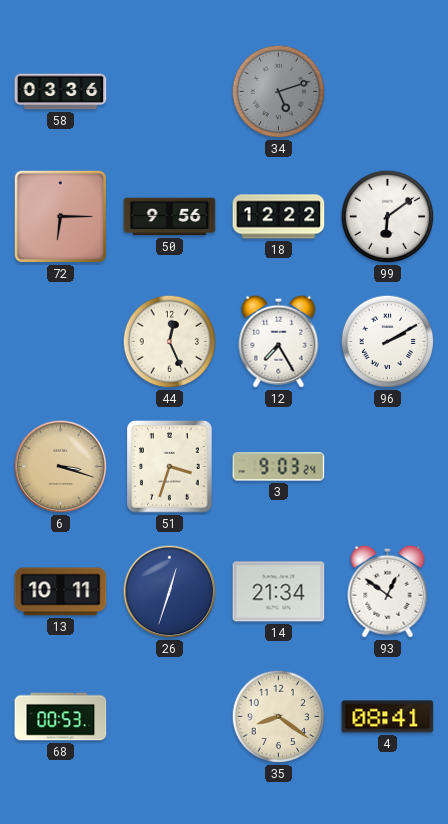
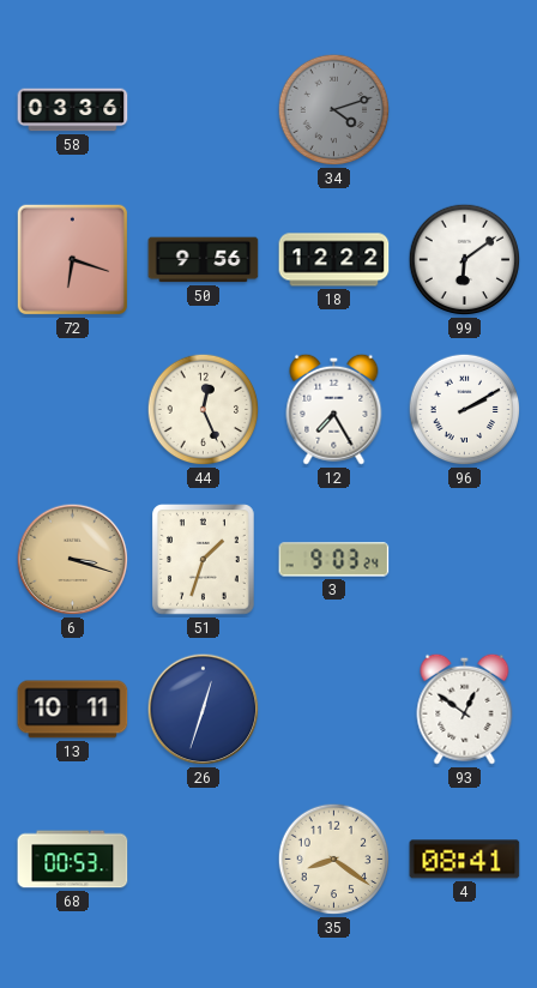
34: 5:12 -> 4:12
72: 6:15 -> 6:18
51: 3:33 -> 1:33
14: 21:34 -> none
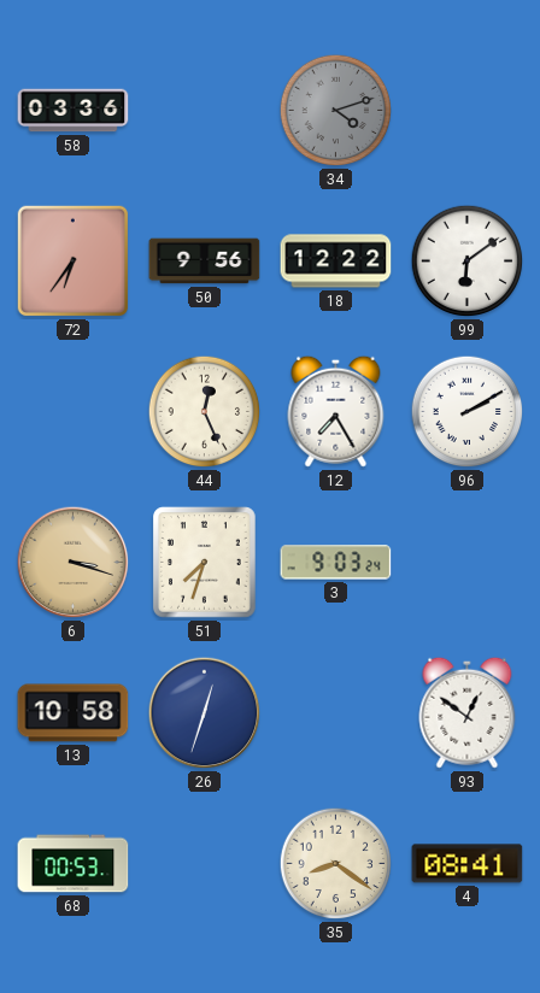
72: 6:18 -> 6:36
51: 1:33 -> 7:33
13: 10:11 -> 10:58
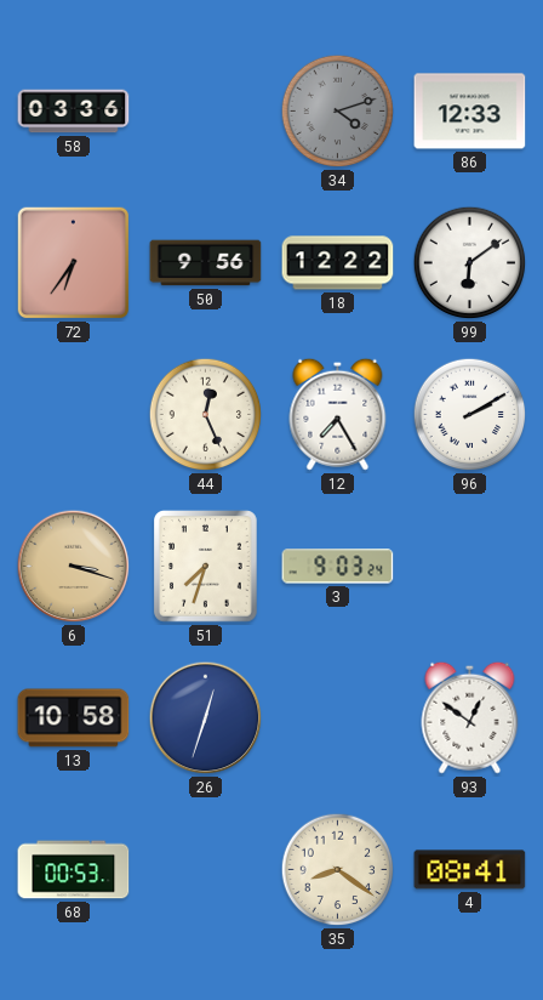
86: none -> 12:33
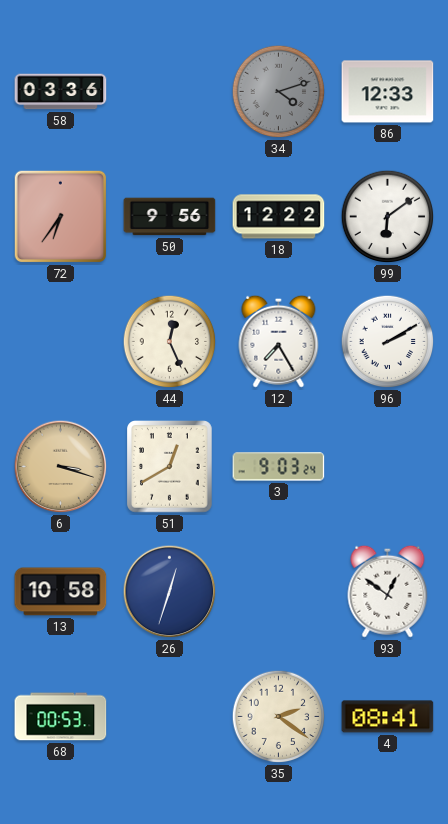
51: 7:33 -> 12:40
35: 8:21 -> 2:21
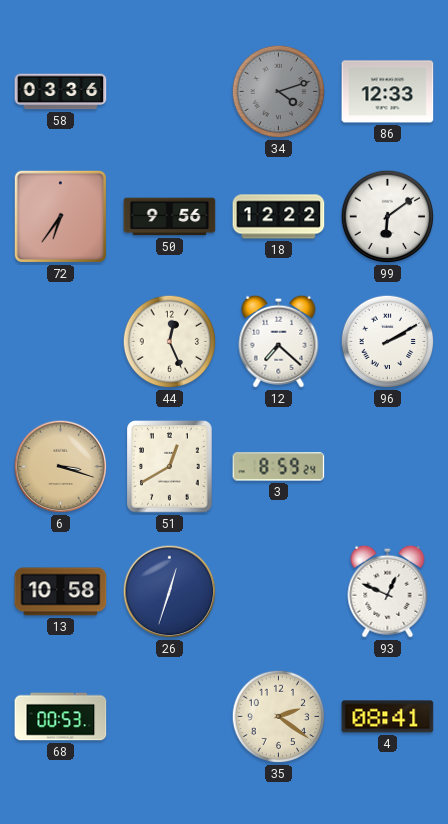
12: 7:25 -> 7:22
3: 9:03 -> 8:59
93: 12:51 -> 12:49
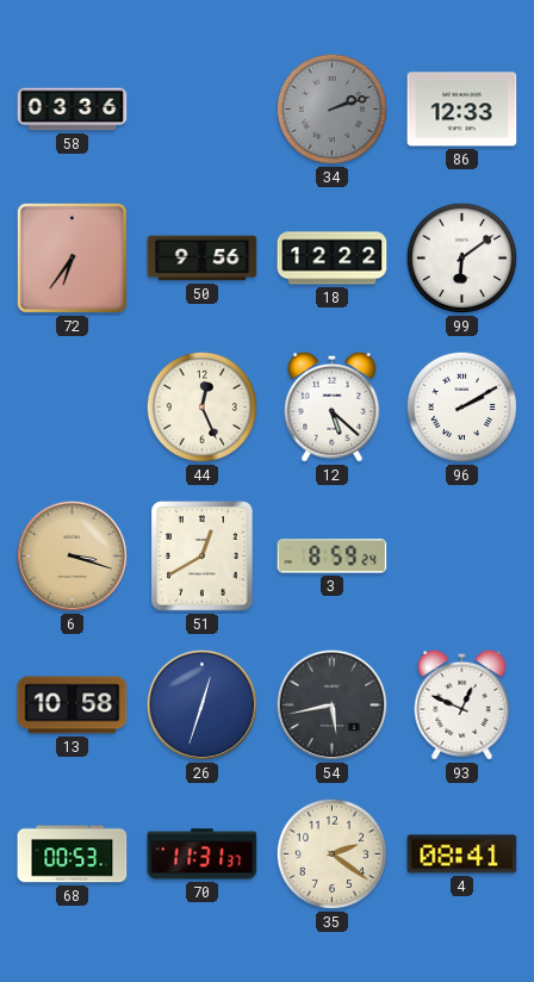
34: 4:12 -> 2:12
12: 7:22 -> 5:22
54: none -> 5:43
70: none -> 11:31
